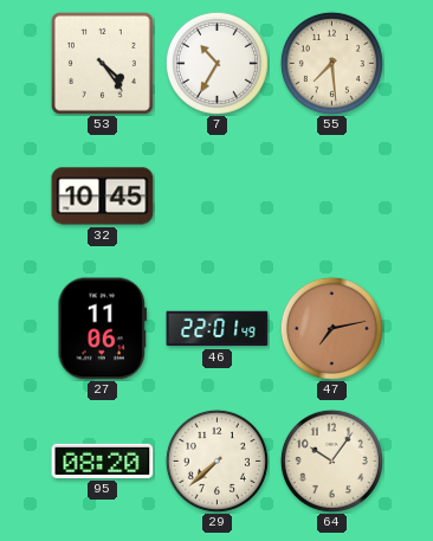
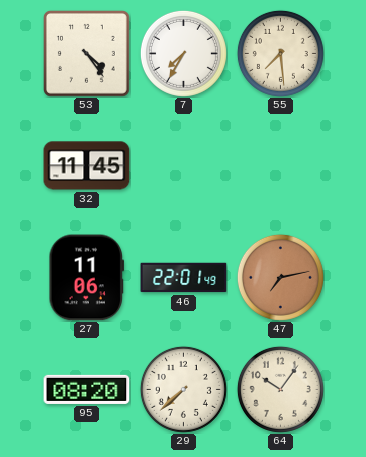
7: 10:35 -> 7:35
32: 10:45 -> 11:45
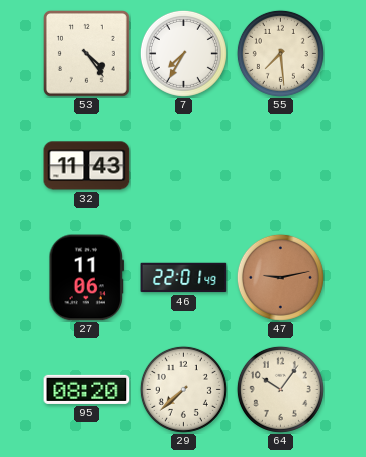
32: 11:45 -> 11:43
47: 7:13 -> 9:13
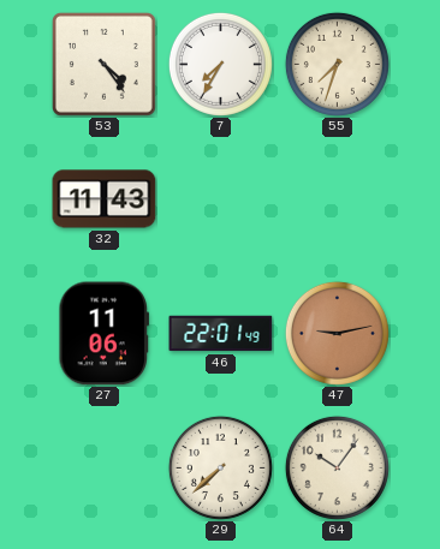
55: 7:29 -> 7:33
95: 08:20 -> none
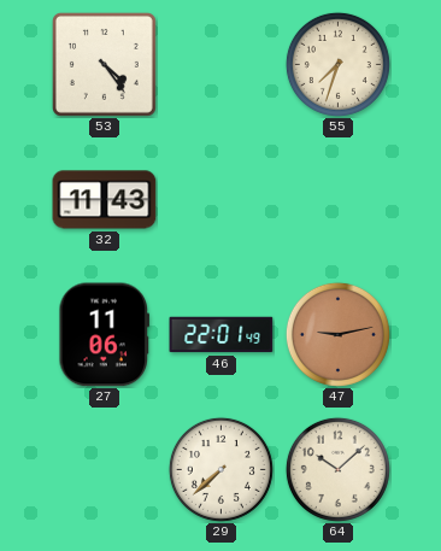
7: 7:35 -> none
64: 10:06 -> 10:08
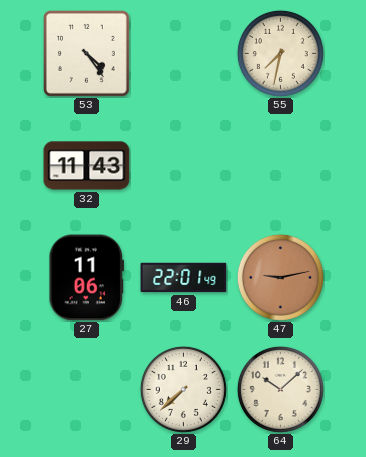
55: 7:33 -> 7:32
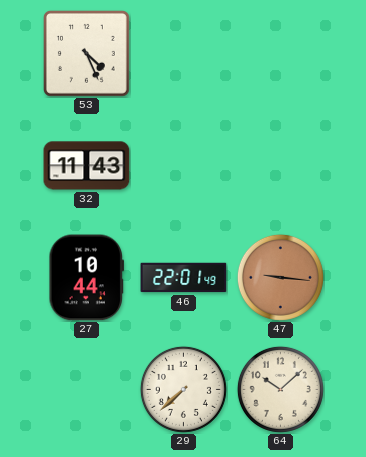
53: 4:24 -> 4:26
55: 7:32 -> none
27: 11:06 -> 10:44
47: 9:13 -> 9:16
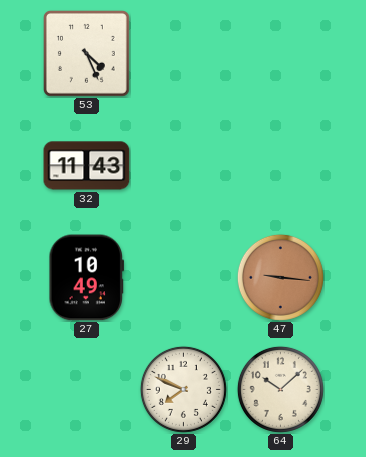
27: 10:44 -> 10:49
46: 22:01 -> none
29: 7:38 -> 7:49
